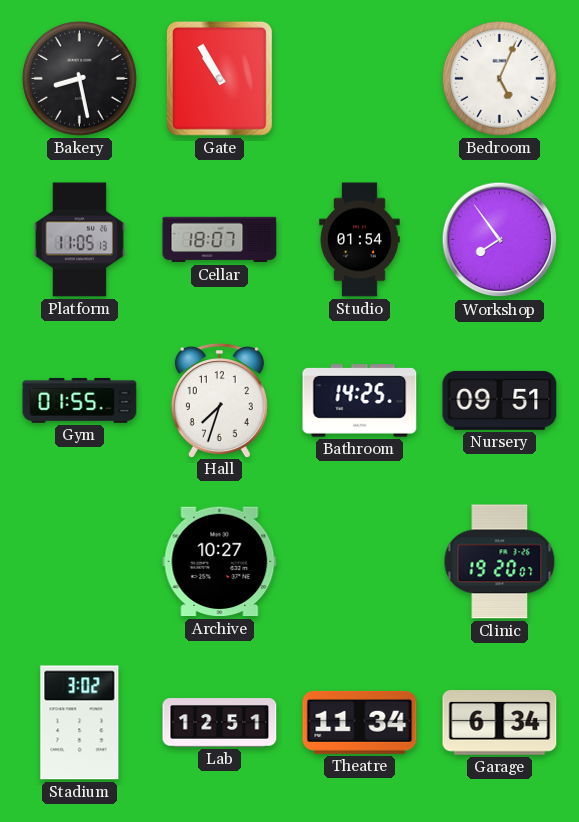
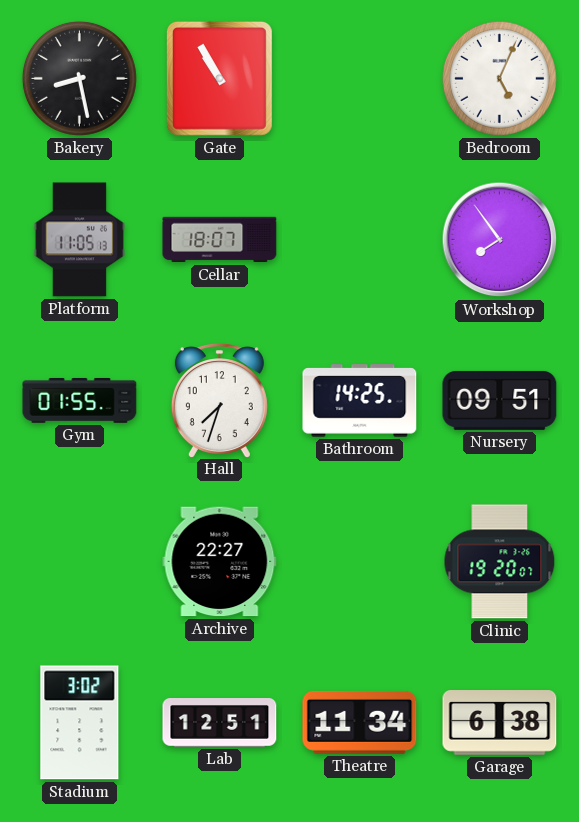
Studio: 01:54 -> none
Archive: 10:27 -> 22:27
Garage: 6:34 -> 6:38
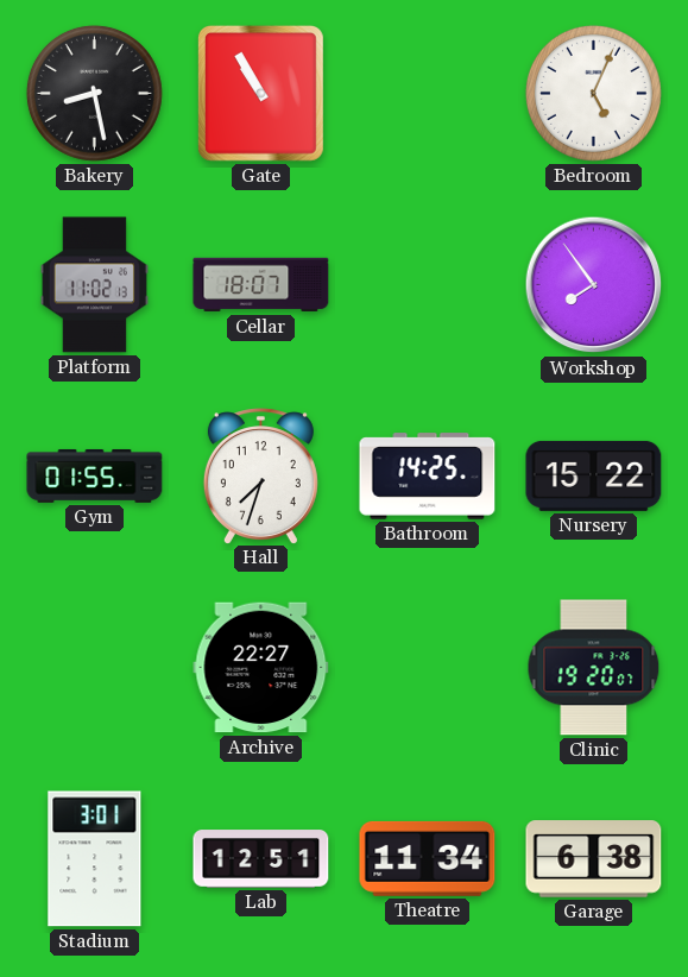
Platform: 11:05 -> 11:02
Nursery: 09:51 -> 15:22
Stadium: 3:02 -> 3:01
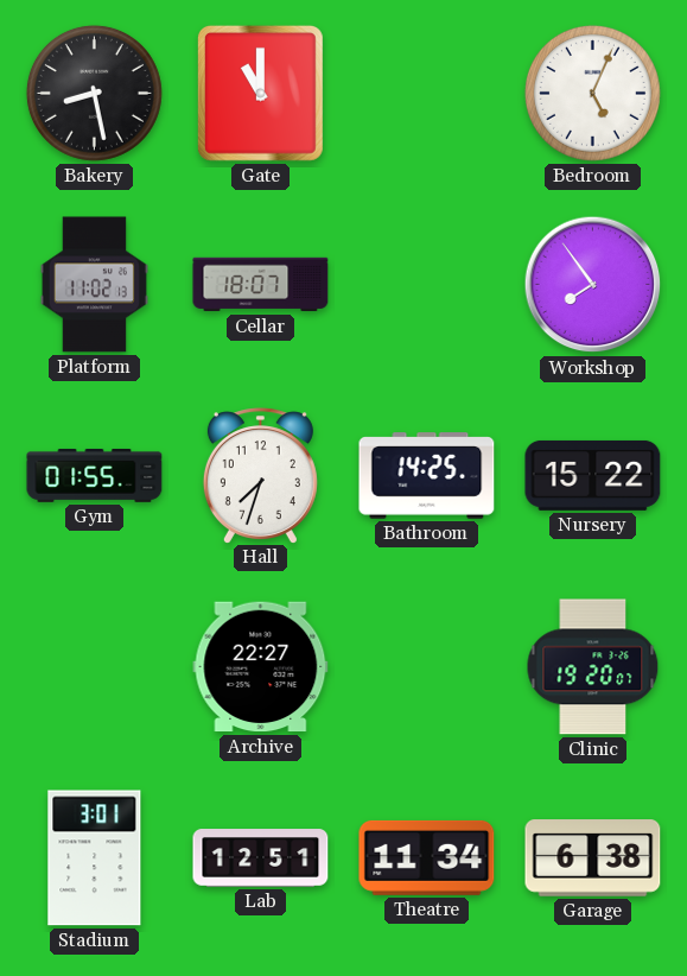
Gate: 10:55 -> 11:00
